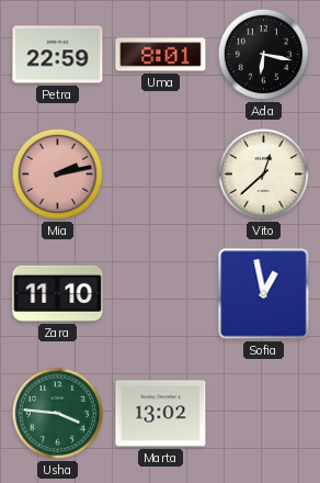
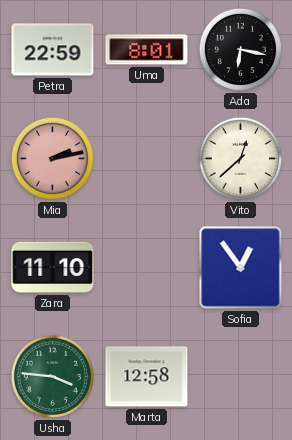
Sofia: 12:58 -> 12:54
Marta: 13:02 -> 12:58
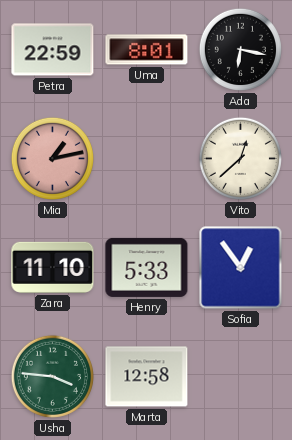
Mia: 2:13 -> 1:13
Henry: none -> 5:33
